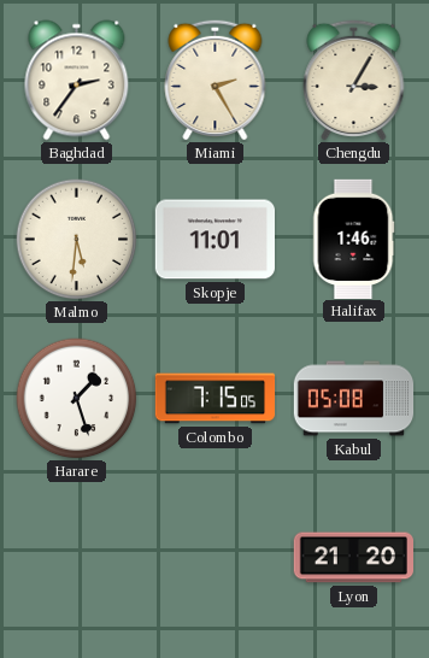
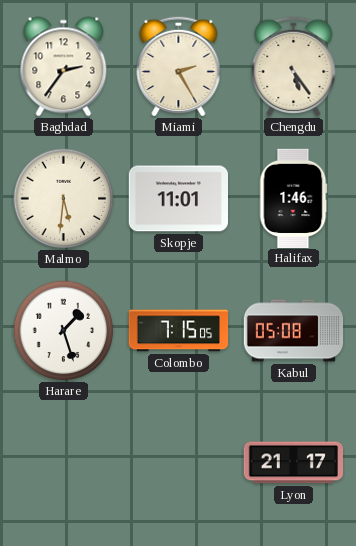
Chengdu: 3:05 -> 5:24
Lyon: 21:20 -> 21:17
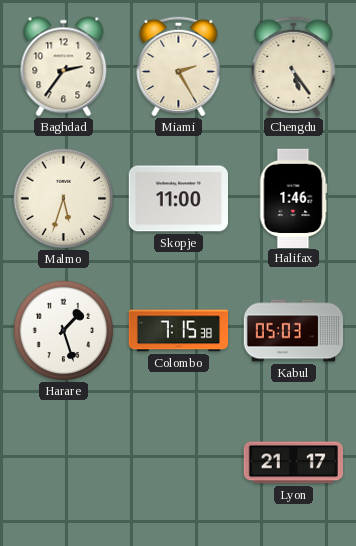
Malmo: 5:31 -> 5:33
Skopje: 11:01 -> 11:00
Colombo: 7:15:05 -> 7:15:38
Kabul: 05:08 -> 05:03
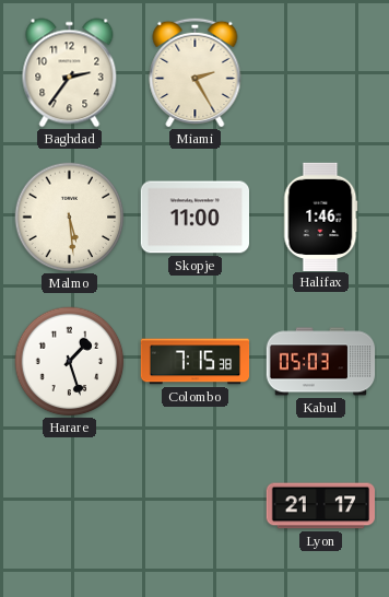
Chengdu: 5:24 -> none
Malmo: 5:33 -> 5:29
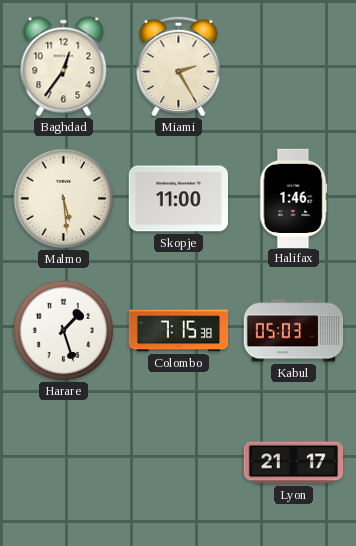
Baghdad: 2:36 -> 12:36
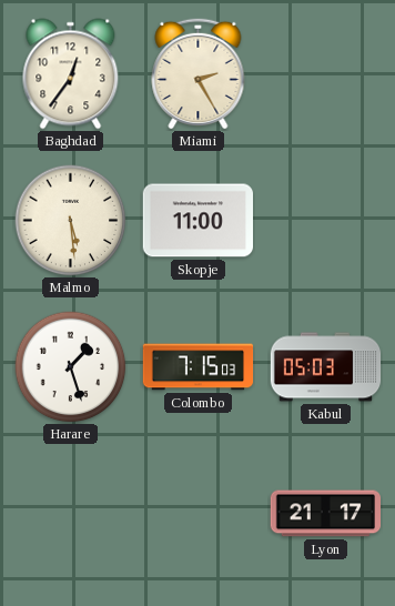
Halifax: 1:46 -> none
Colombo: 7:15:38 -> 7:15:03
